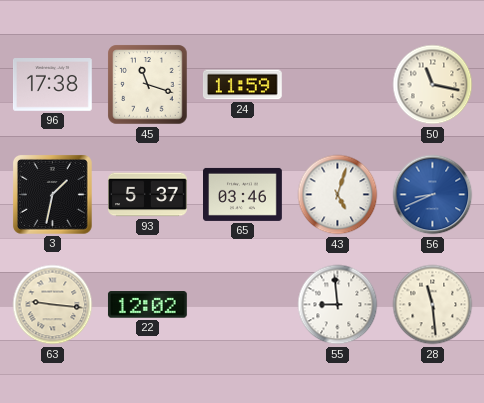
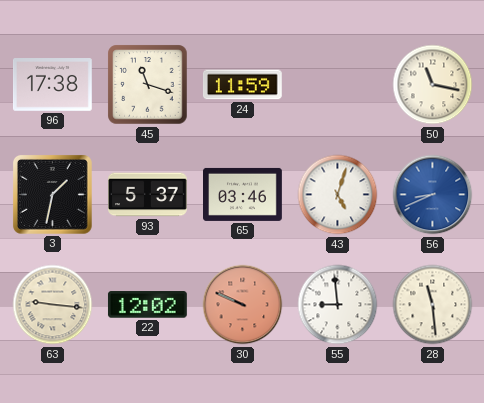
30: none -> 9:49
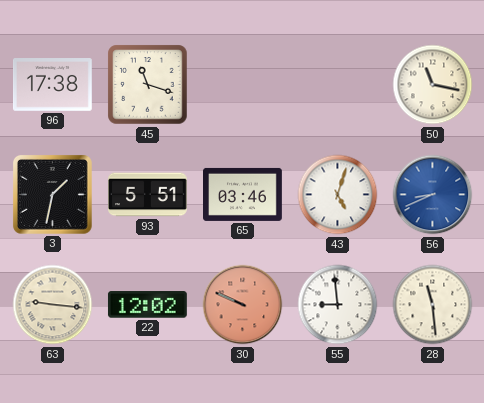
24: 11:59 -> none
93: 5:37 -> 5:51
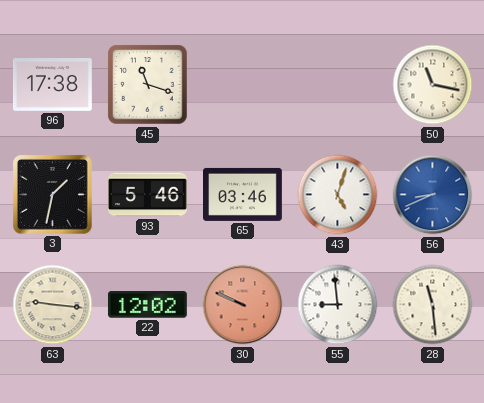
93: 5:51 -> 5:46
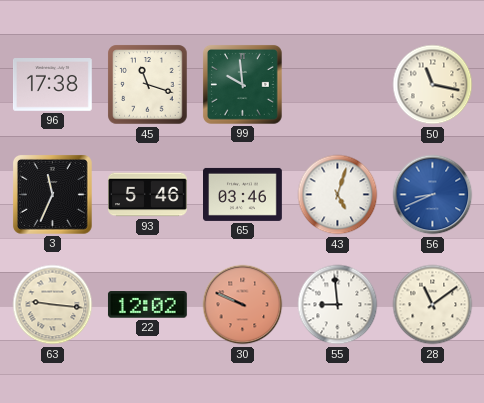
99: none -> 9:59
3: 1:32 -> 11:34
28: 11:29 -> 11:09
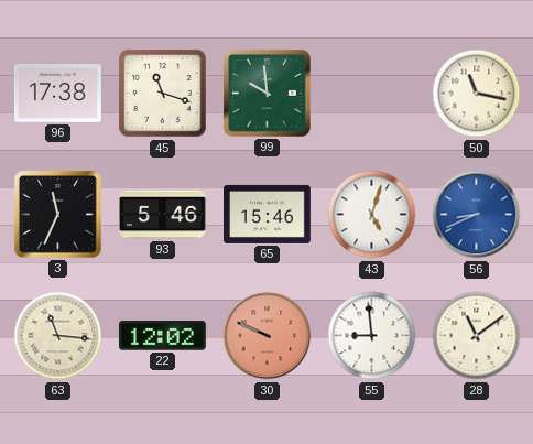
65: 03:46 -> 15:46
63: 9:16 -> 11:16
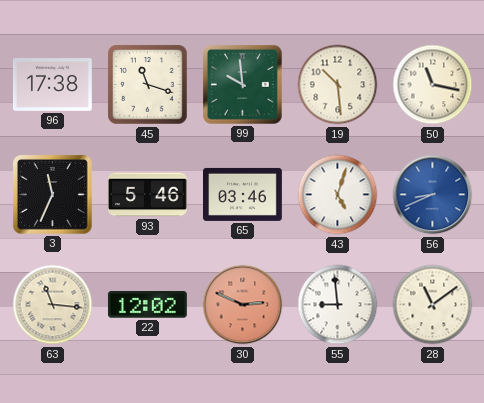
19: none -> 10:29
65: 15:46 -> 03:46
30: 9:49 -> 2:49
